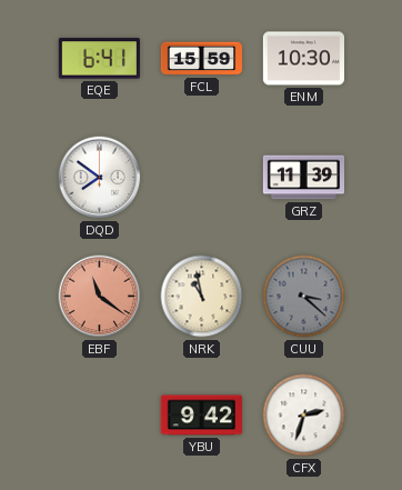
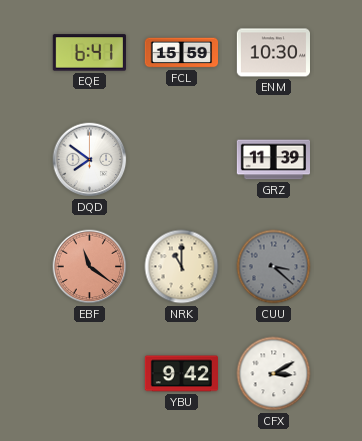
NRK: 10:58 -> 11:00
CFX: 2:33 -> 3:10
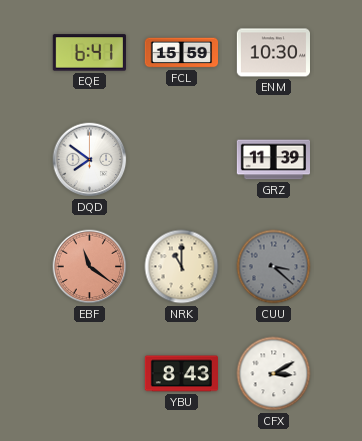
YBU: 9:42 -> 8:43
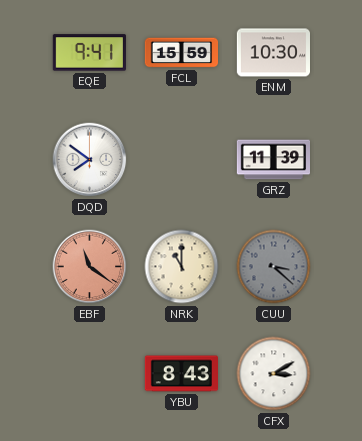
EQE: 6:41 -> 9:41
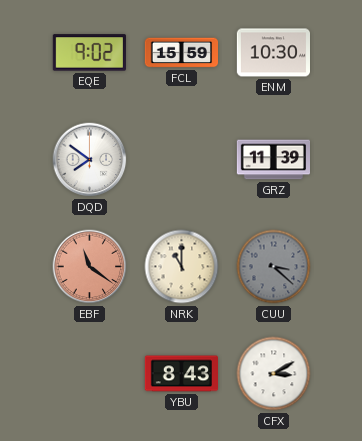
EQE: 9:41 -> 9:02
